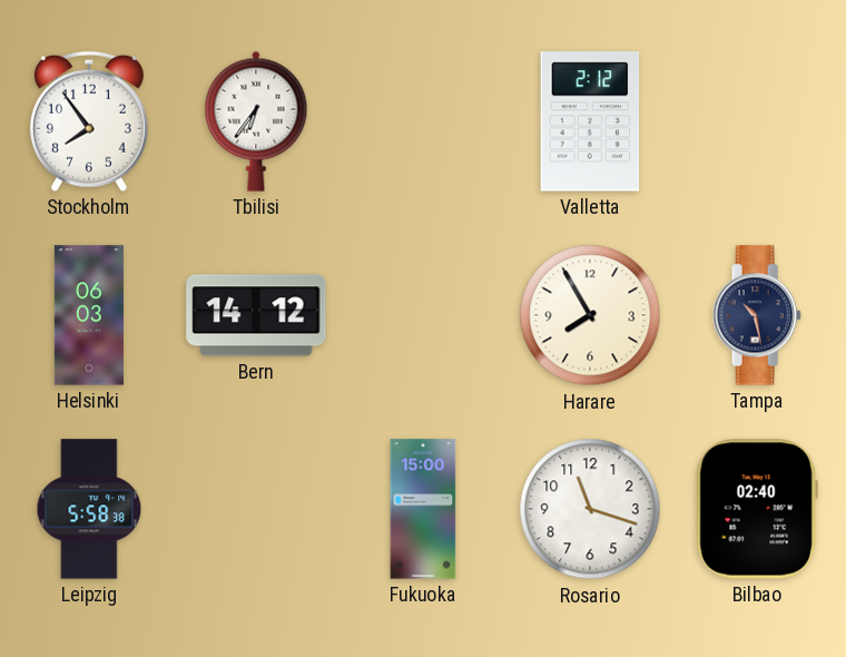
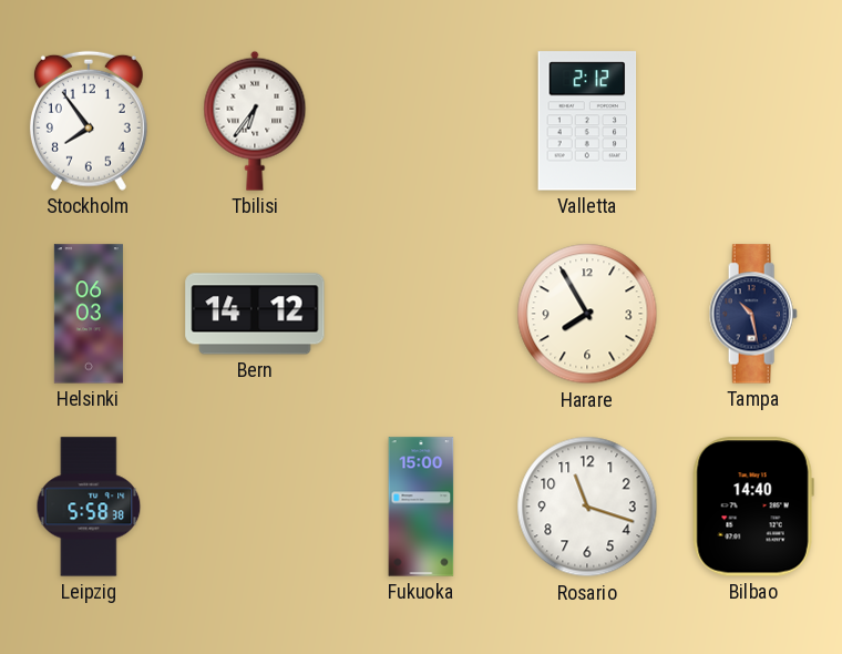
Bilbao: 02:40 -> 14:40
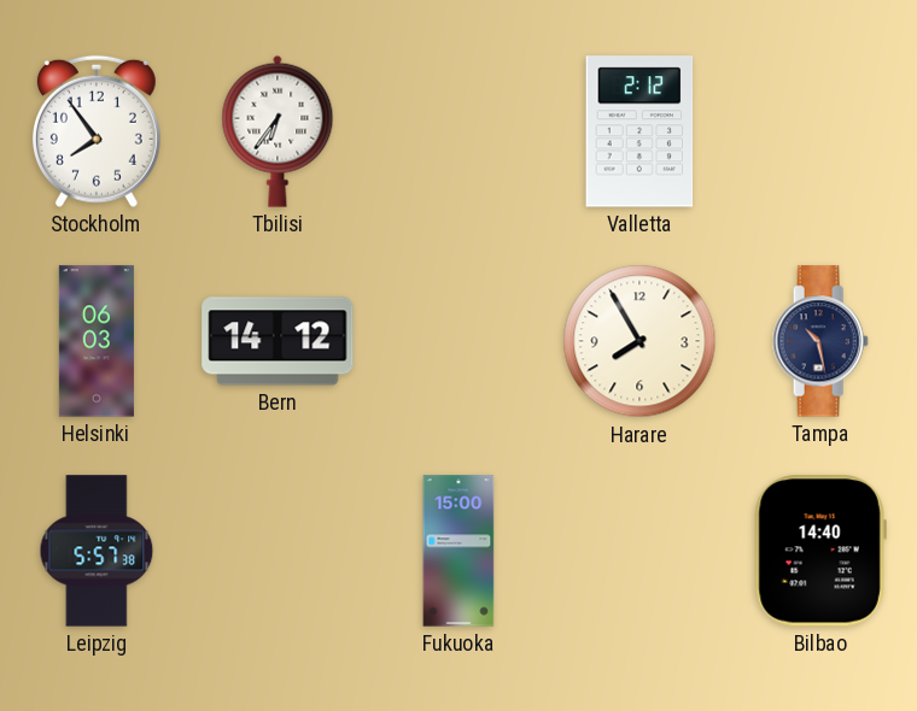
Leipzig: 5:58 -> 5:57
Rosario: 11:18 -> none
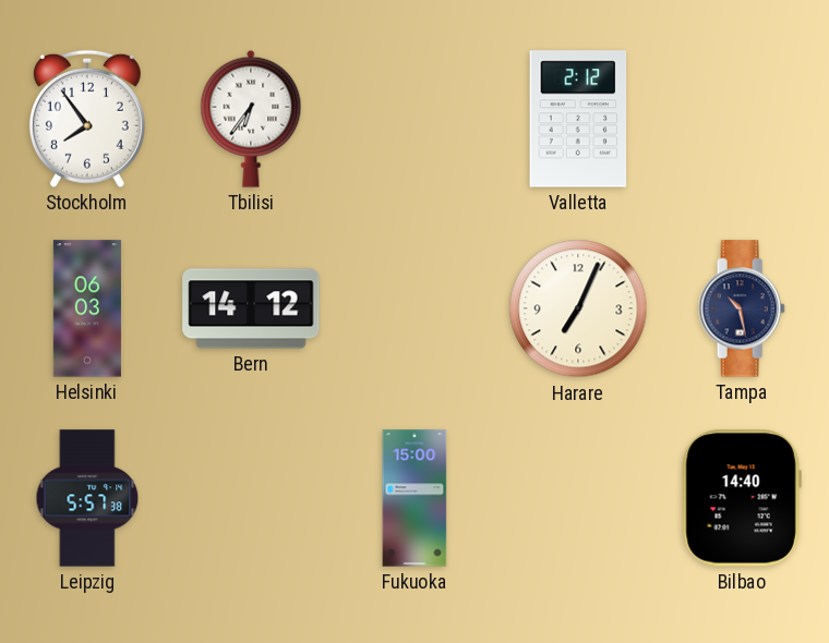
Harare: 7:55 -> 7:04
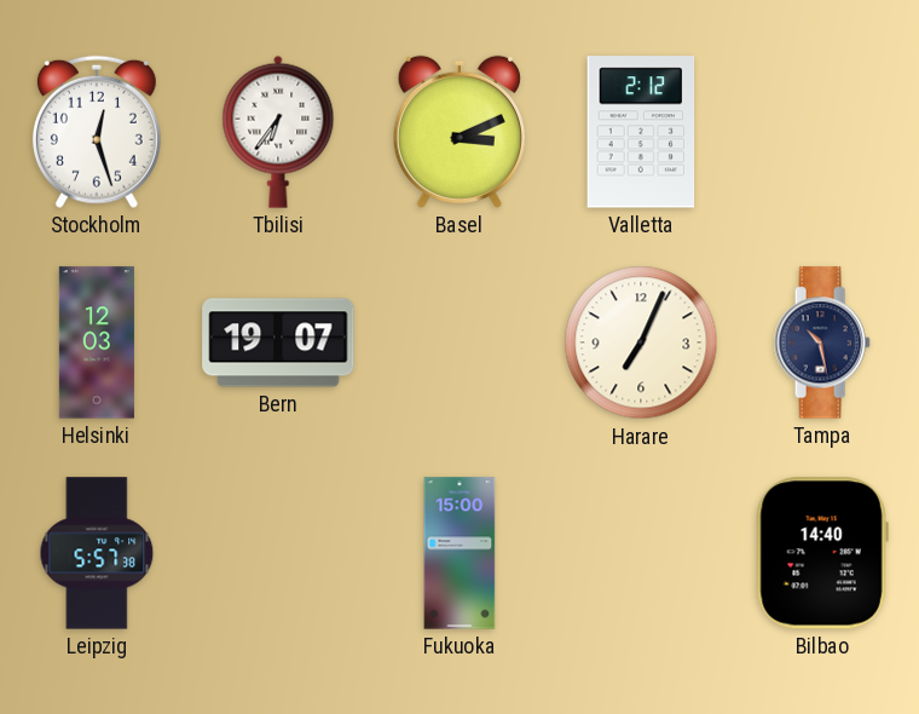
Stockholm: 7:54 -> 12:27
Basel: none -> 3:11
Helsinki: 06:03 -> 12:03
Bern: 14:12 -> 19:07
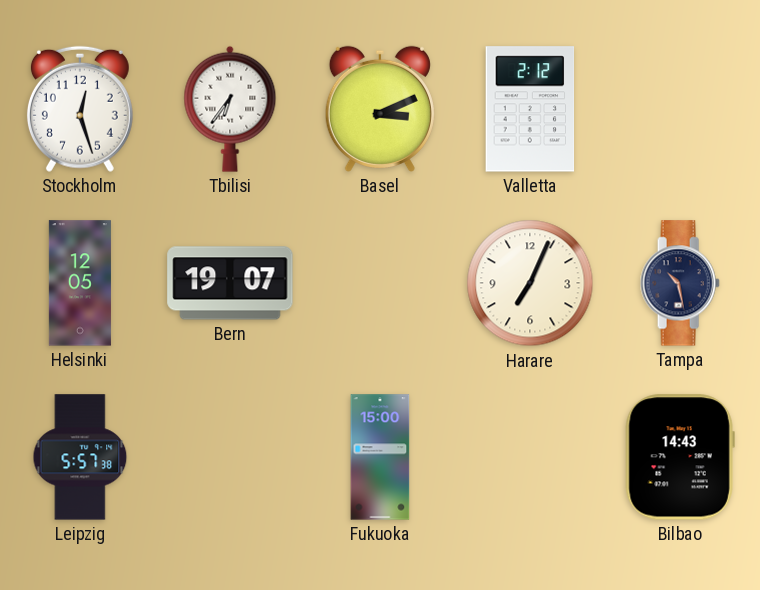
Helsinki: 12:03 -> 12:05
Bilbao: 14:40 -> 14:43
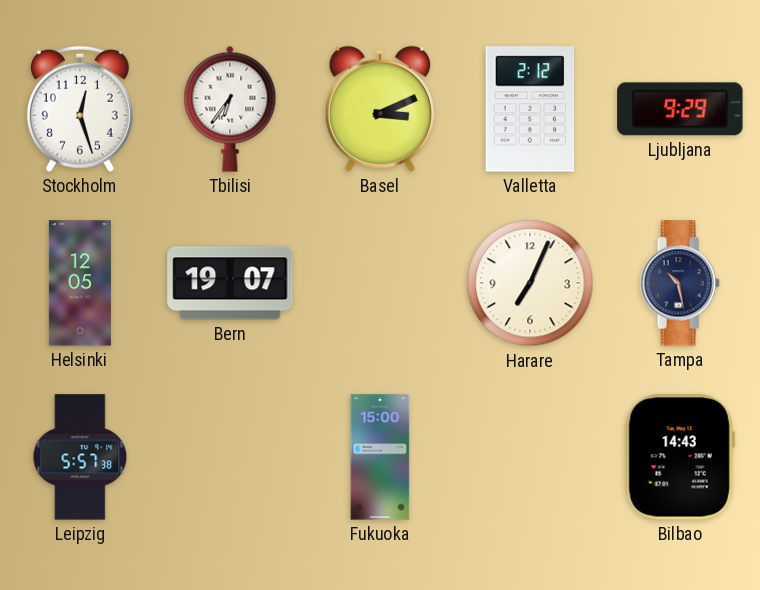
Ljubljana: none -> 9:29
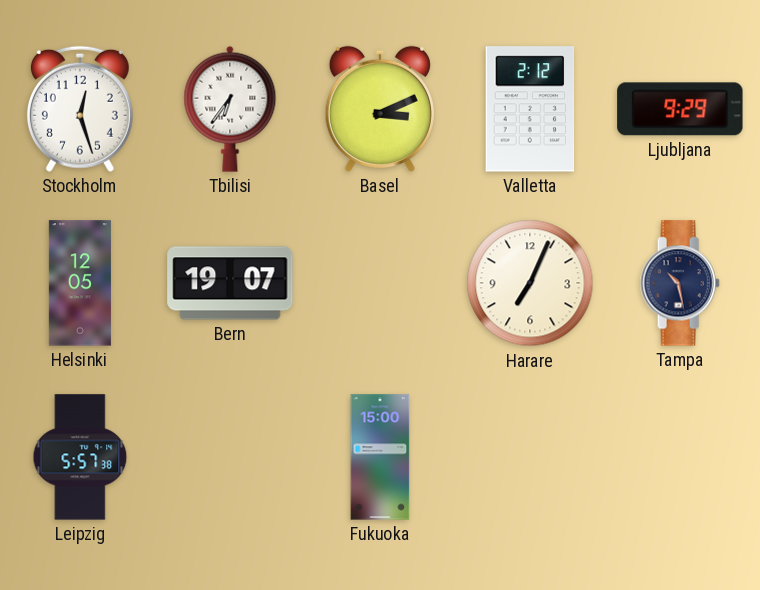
Bilbao: 14:43 -> none
